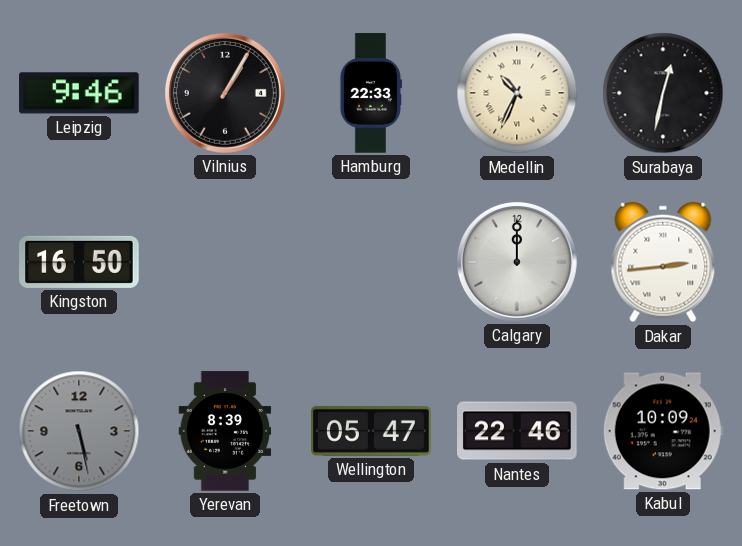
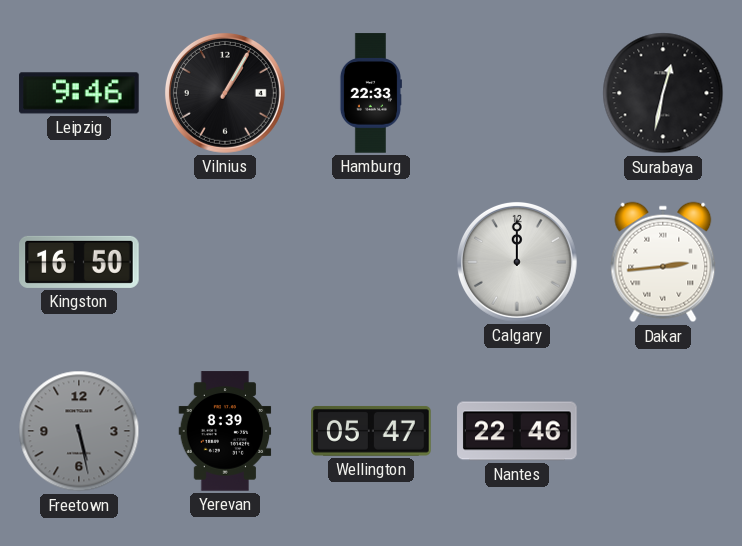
Medellin: 10:34 -> none
Kabul: 10:09 -> none
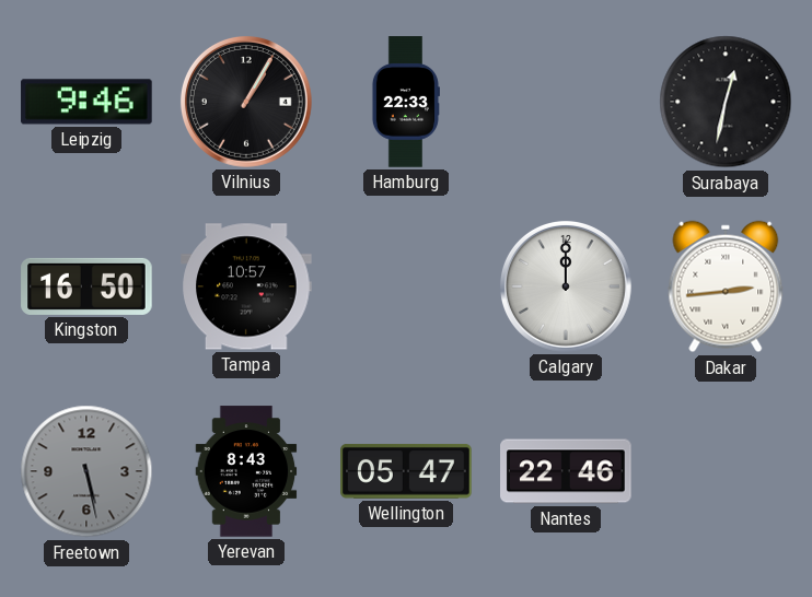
Tampa: none -> 10:57
Yerevan: 8:39 -> 8:43
